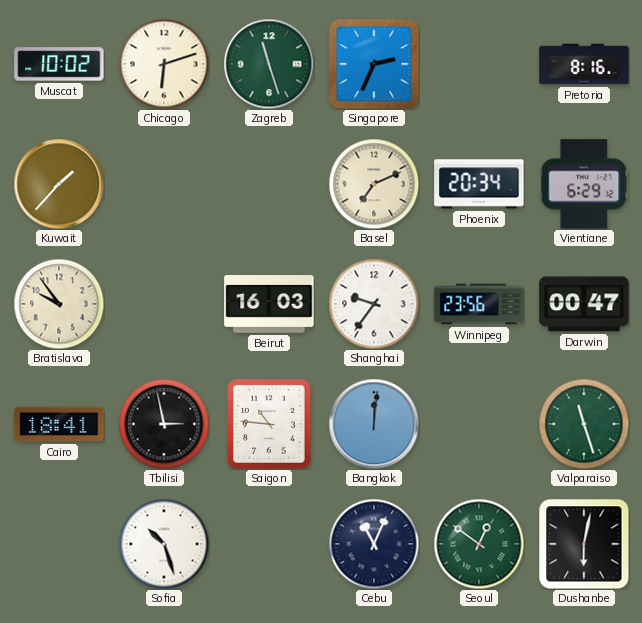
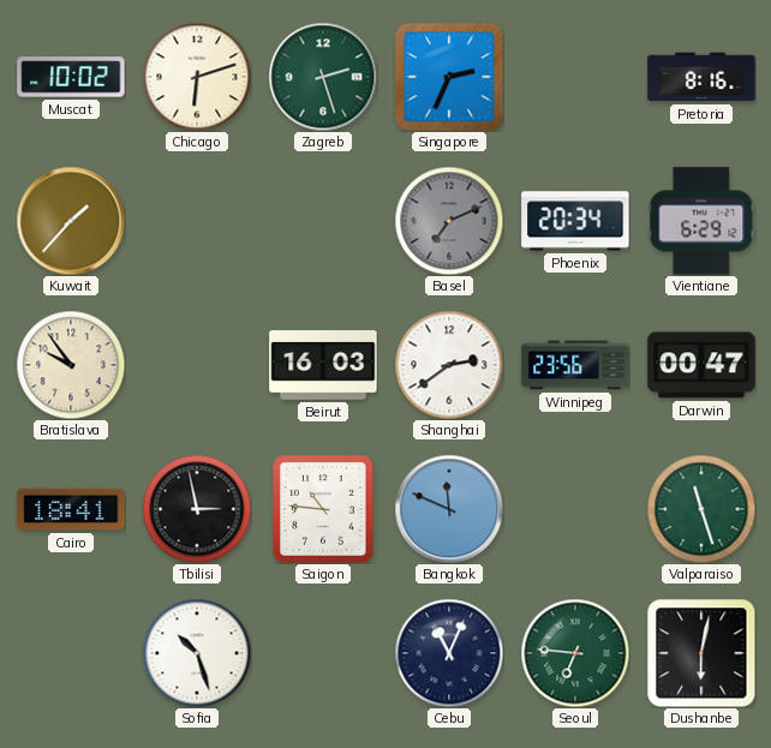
Zagreb: 11:27 -> 2:27
Basel dial: cream -> grey
Shanghai: 9:36 -> 2:39
Bangkok: 12:01 -> 11:49
Seoul: 12:51 -> 6:46
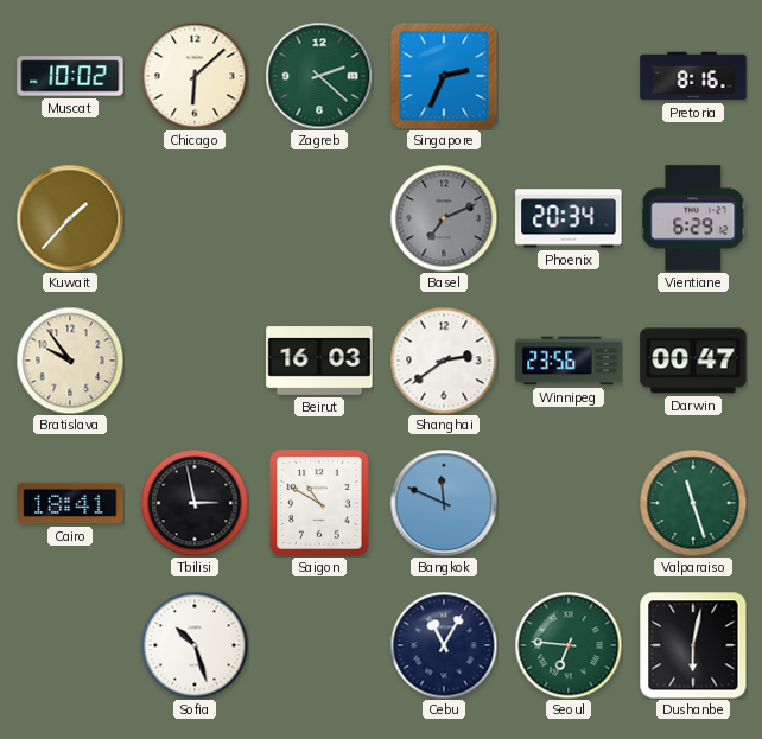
Chicago: 6:12 -> 6:08
Zagreb: 2:27 -> 2:22
Saigon: 10:46 -> 10:50
Cebu: 11:04 -> 11:05
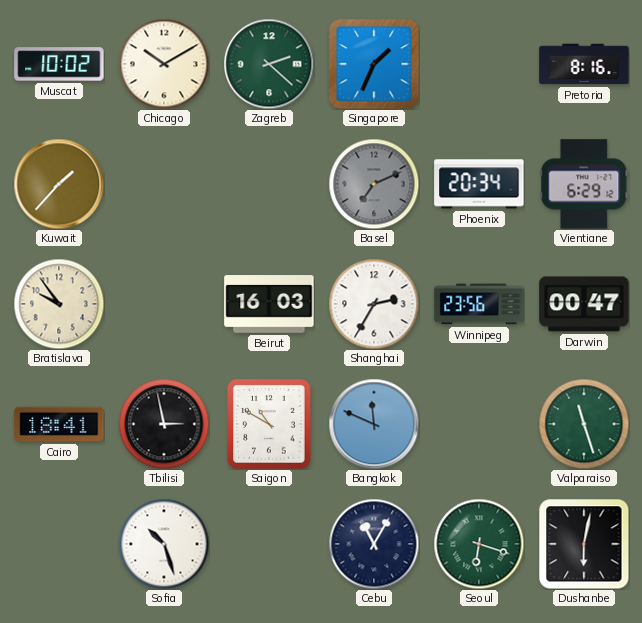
Chicago: 6:08 -> 10:10
Singapore: 2:34 -> 1:34
Shanghai: 2:39 -> 2:35
Seoul: 6:46 -> 6:18
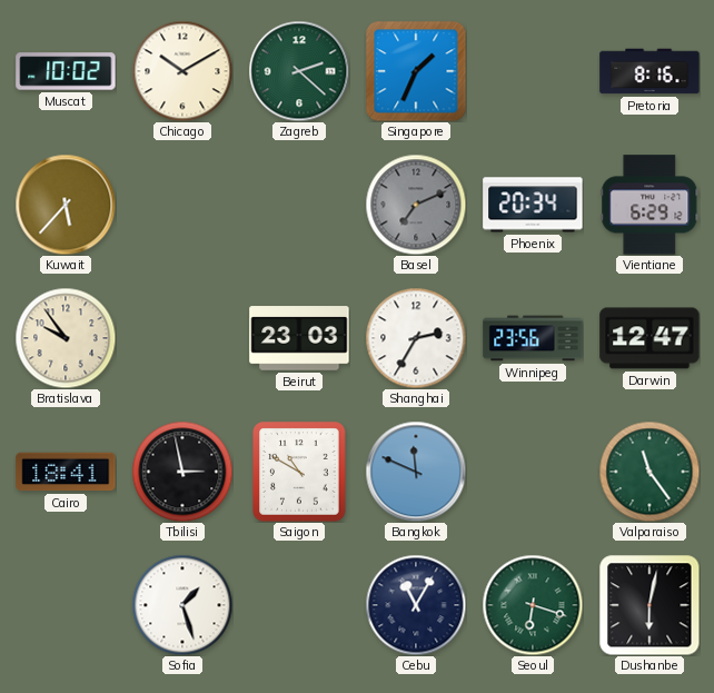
Kuwait: 1:37 -> 5:37
Beirut: 16:03 -> 23:03
Darwin: 00:47 -> 12:47
Valparaiso: 11:27 -> 11:24
Sofia: 10:27 -> 1:27
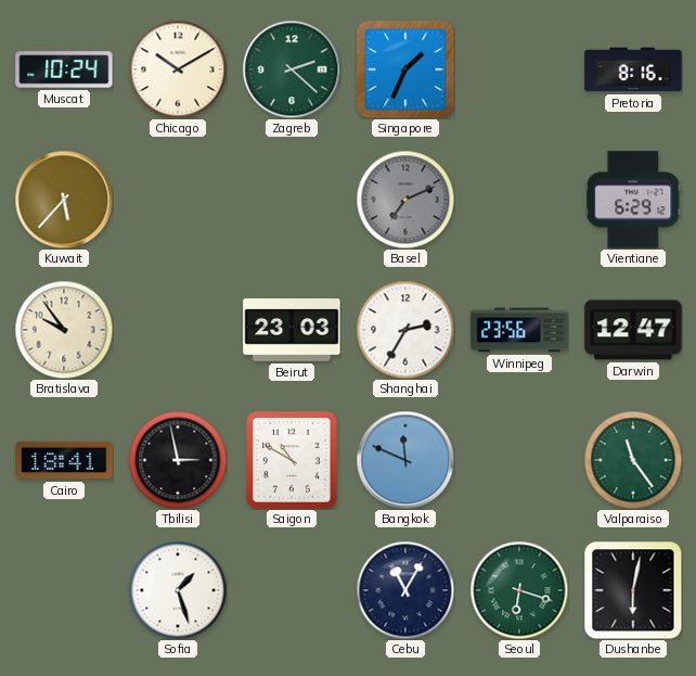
Muscat: 10:02 -> 10:24
Phoenix: 20:34 -> none
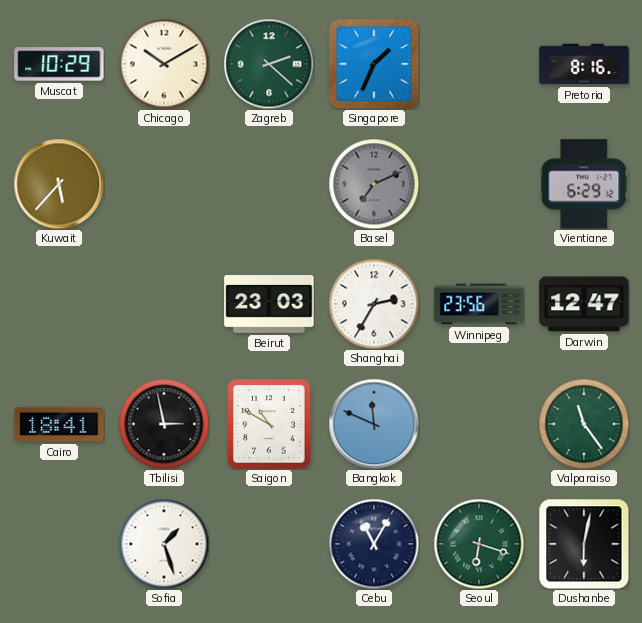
Muscat: 10:24 -> 10:29
Bratislava: 9:54 -> none
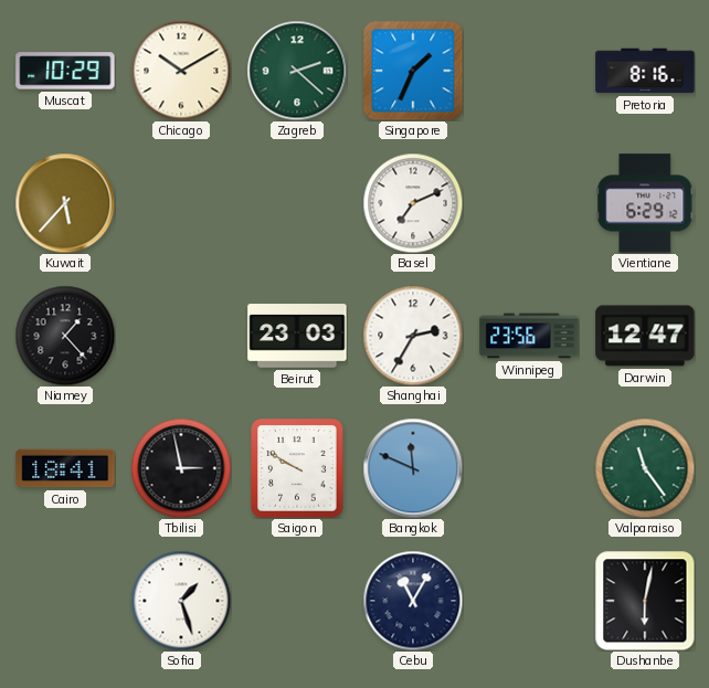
Basel dial: grey -> white
Niamey: none -> 1:23
Saigon: 10:50 -> 9:50
Seoul: 6:18 -> none
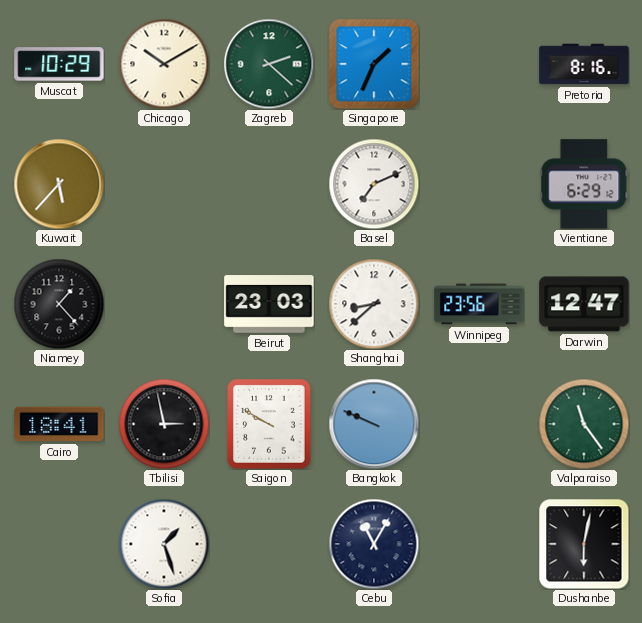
Shanghai: 2:35 -> 8:38
Bangkok: 11:49 -> 9:49
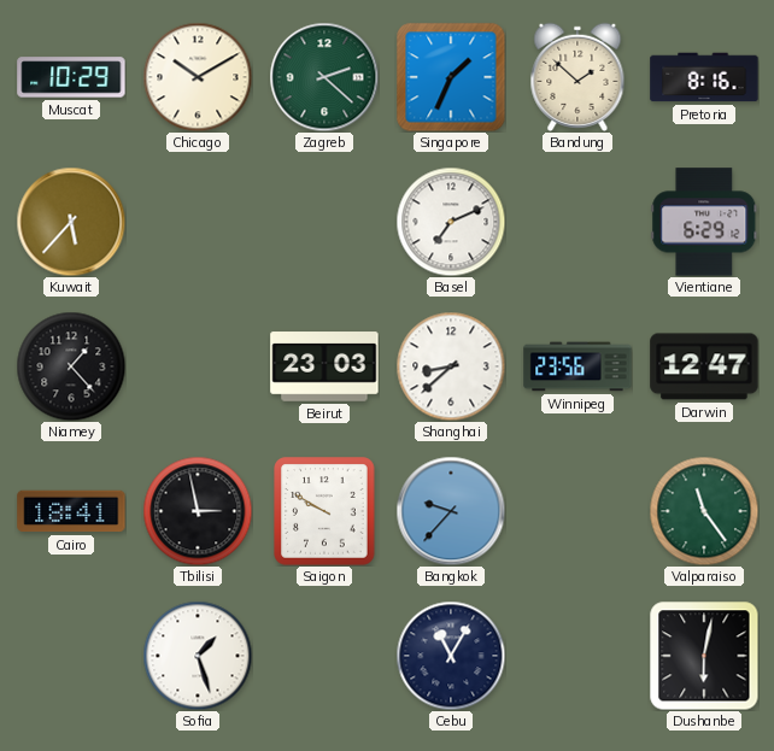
Bandung: none -> 1:52
Bangkok: 9:49 -> 9:37
